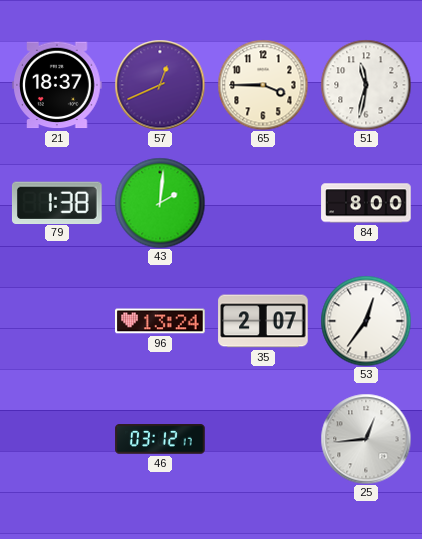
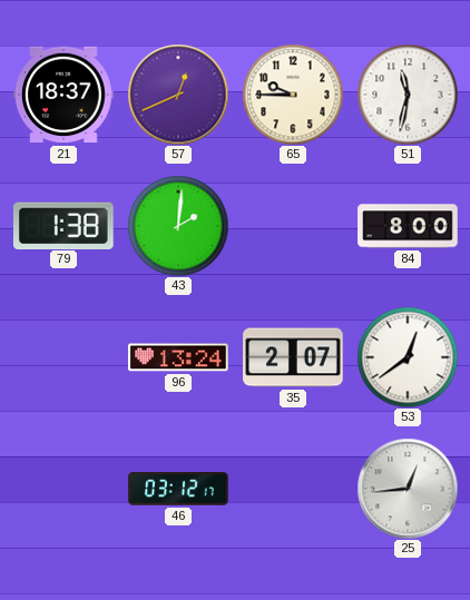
65: 3:45 -> 9:45
53: 12:36 -> 12:39
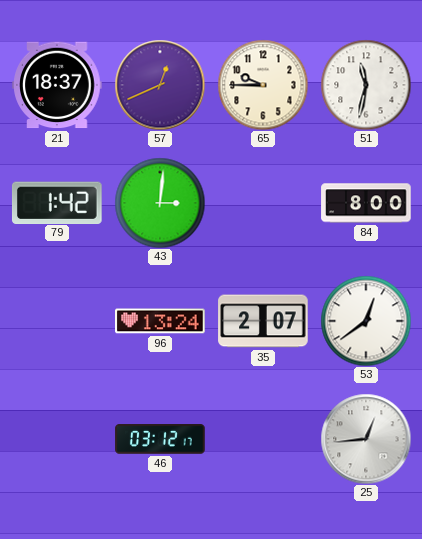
79: 1:38 -> 1:42
43: 2:01 -> 3:01
